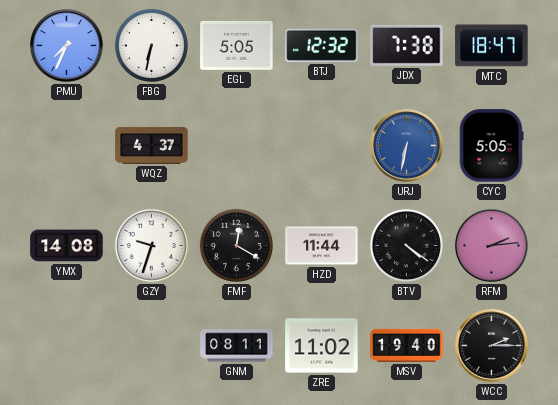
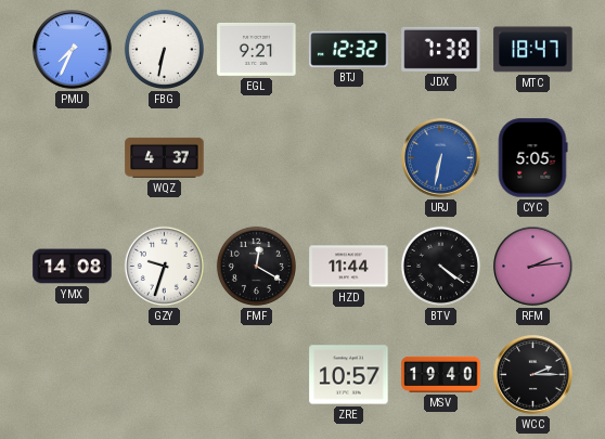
EGL: 5:05 -> 9:21
GNM: 08:11 -> none
ZRE: 11:02 -> 10:57
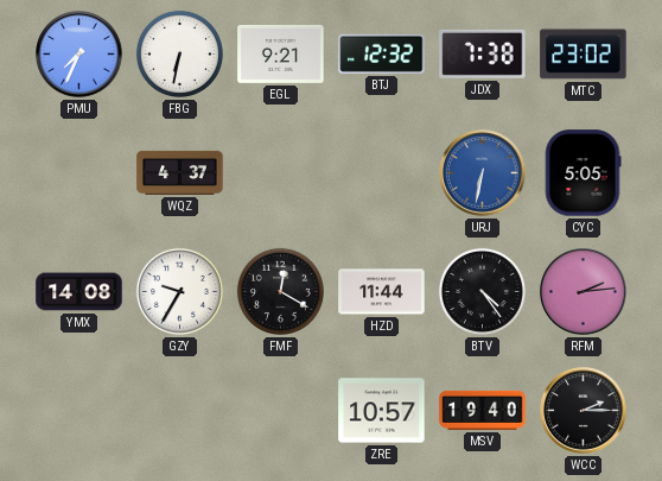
MTC: 18:47 -> 23:02
GZY: 9:33 -> 9:35
BTV: 4:21 -> 4:24
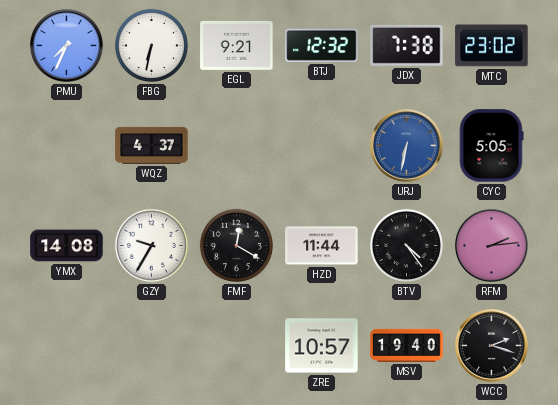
WCC: 2:15 -> 2:18
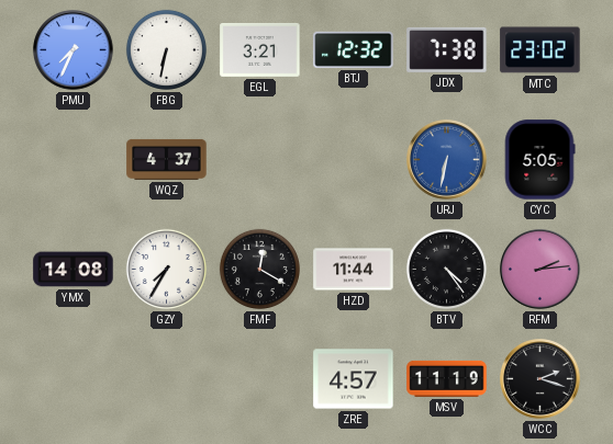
EGL: 9:21 -> 3:21
GZY: 9:35 -> 7:35
ZRE: 10:57 -> 4:57
MSV: 19:40 -> 11:19
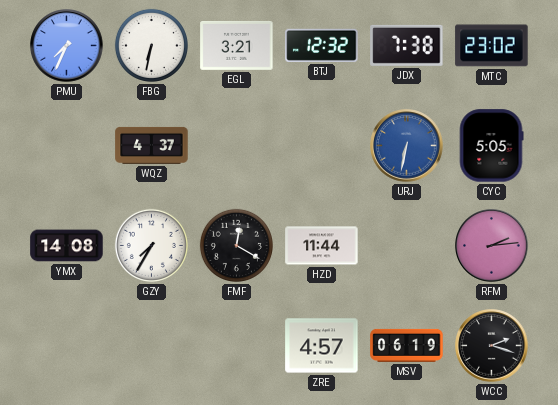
BTV: 4:24 -> none
MSV: 11:19 -> 06:19
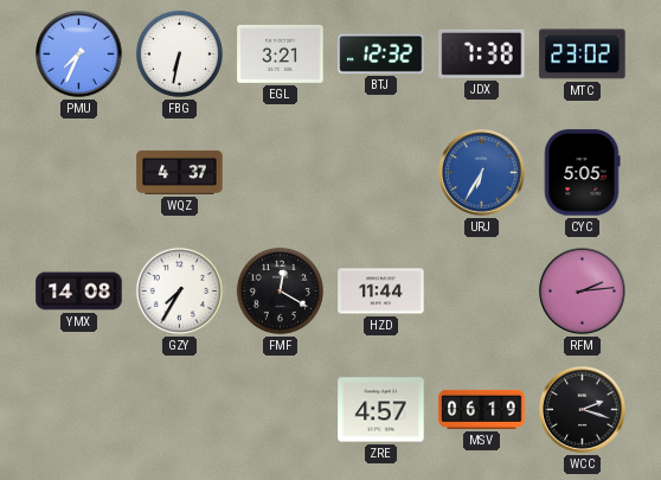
URJ: 6:32 -> 6:35
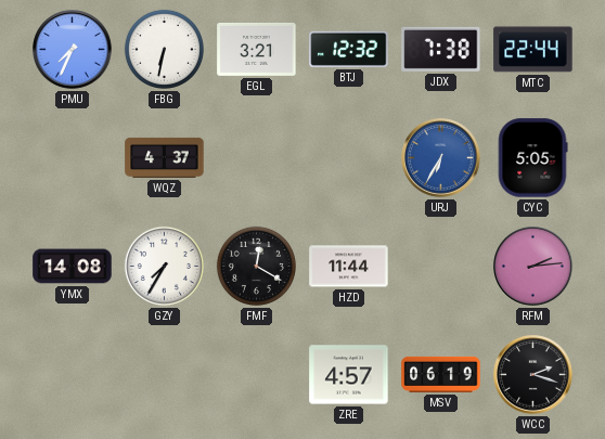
MTC: 23:02 -> 22:44
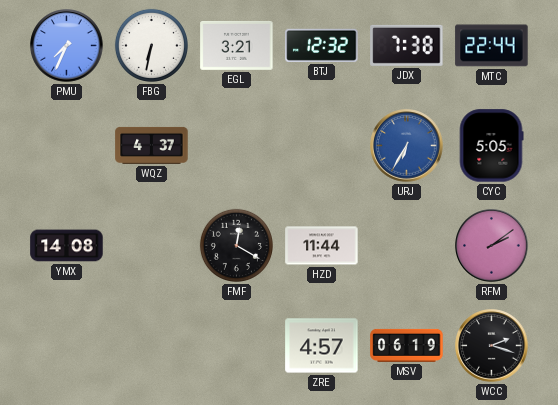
GZY: 7:35 -> none
RFM: 2:14 -> 2:09
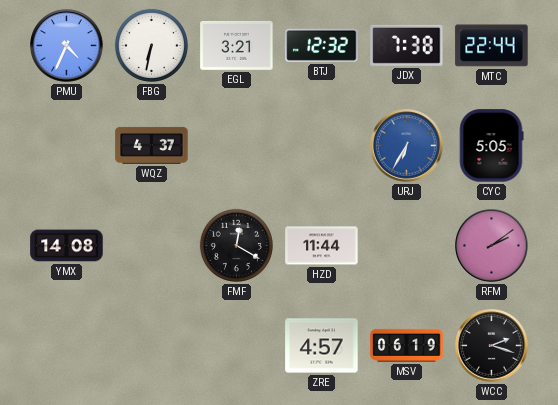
PMU: 7:34 -> 4:34
